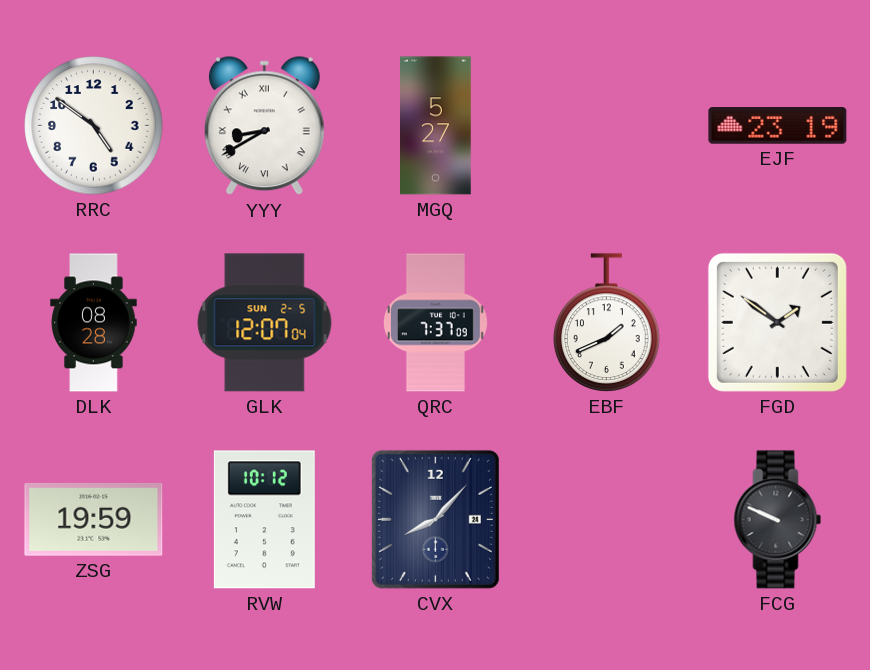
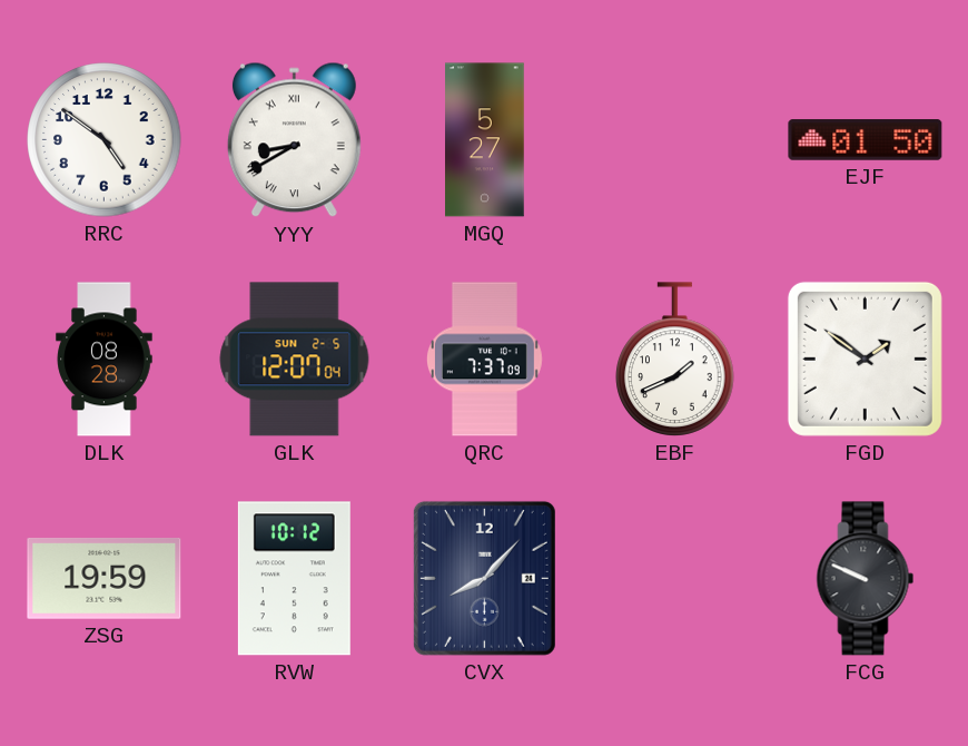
EJF: 23:19 -> 01:50
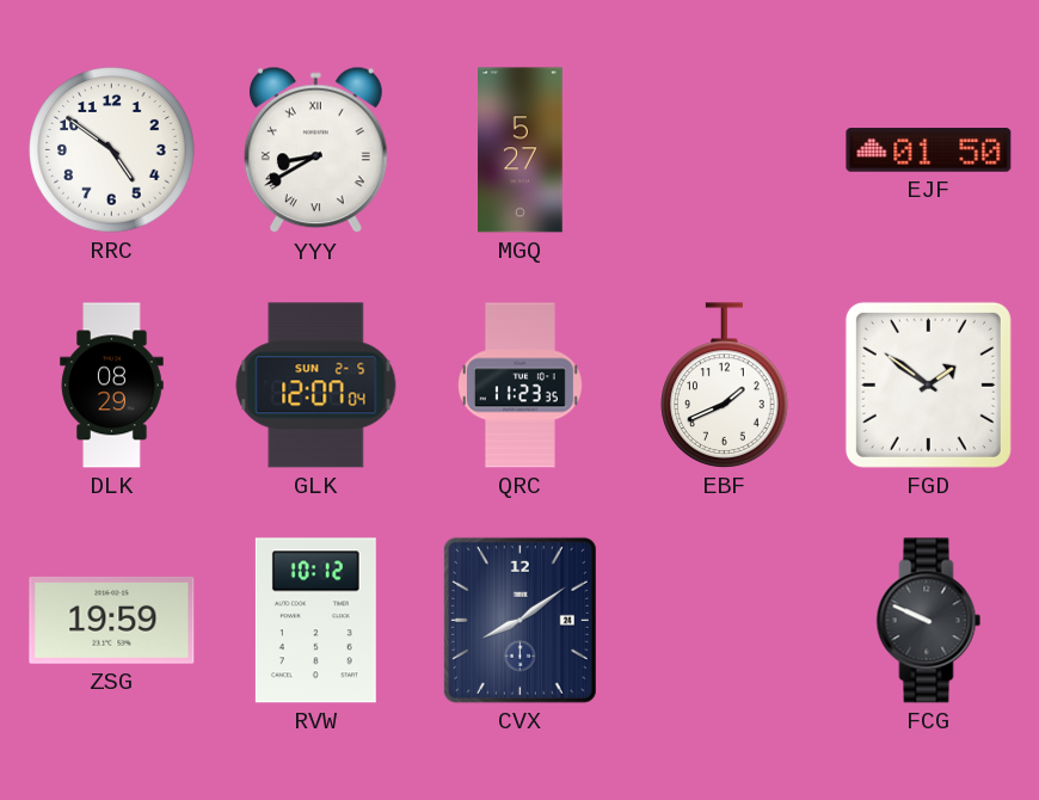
DLK: 08:28 -> 08:29
QRC: 7:37 -> 11:23
CVX: 8:07 -> 8:09
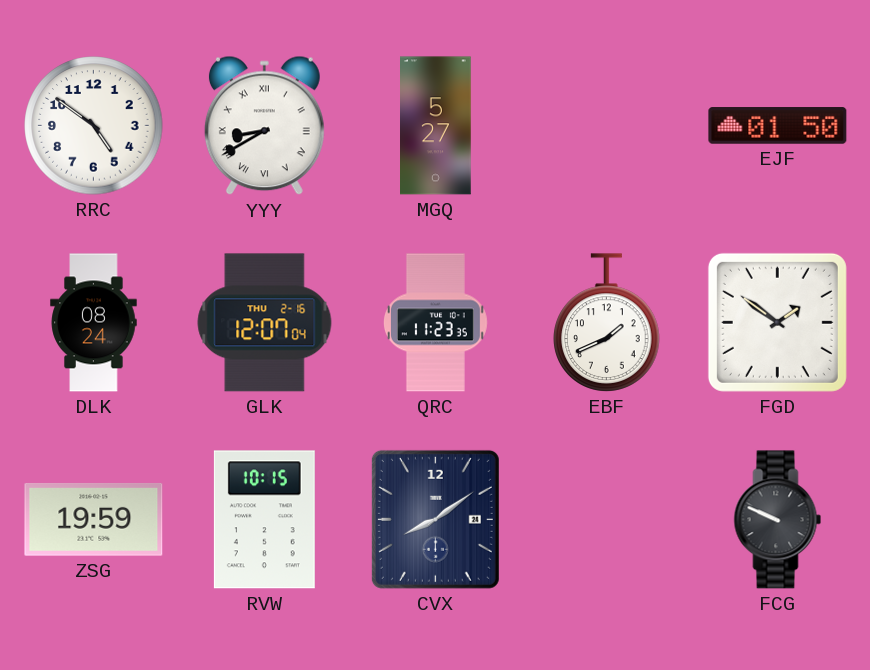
DLK: 08:29 -> 08:24
GLK date: SUN 2-5 -> THU 2-16
RVW: 10:12 -> 10:15
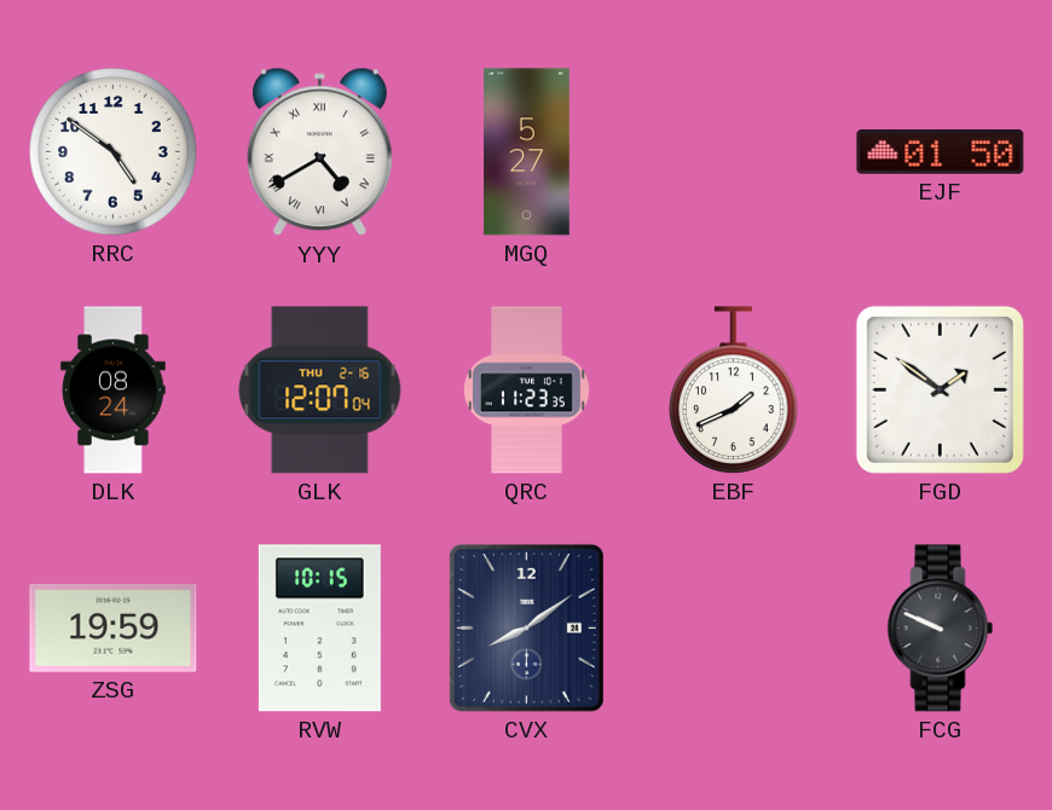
YYY: 8:40 -> 4:40
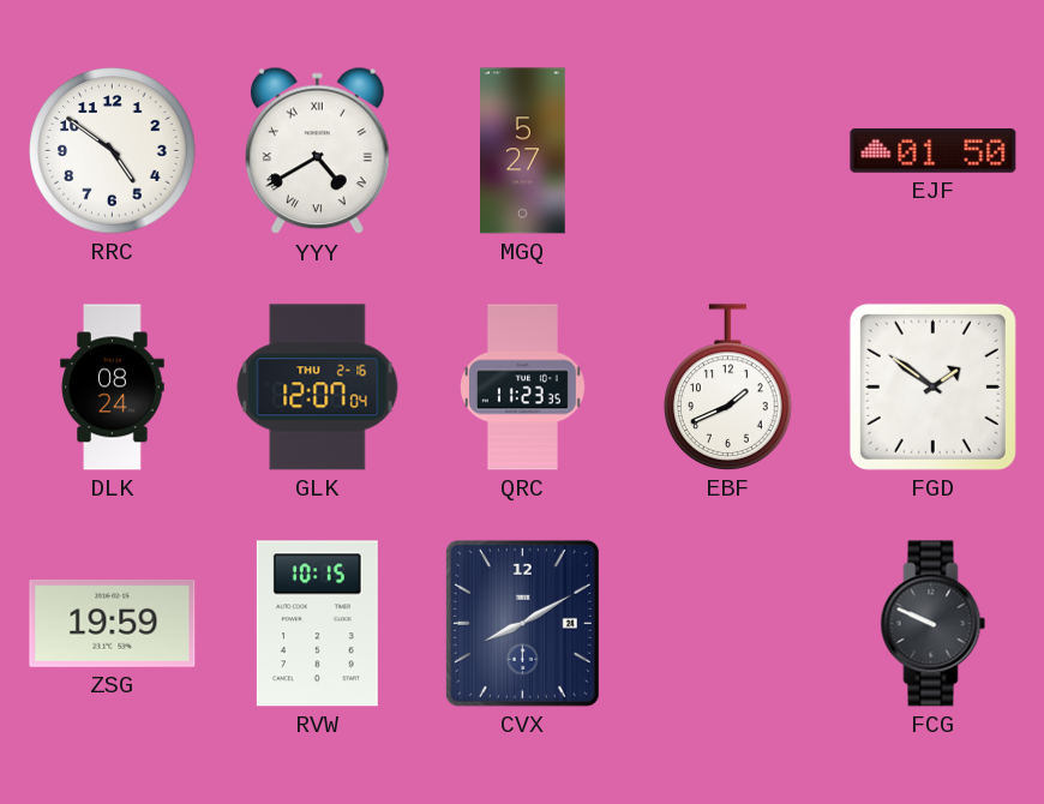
CVX: 8:09 -> 8:10
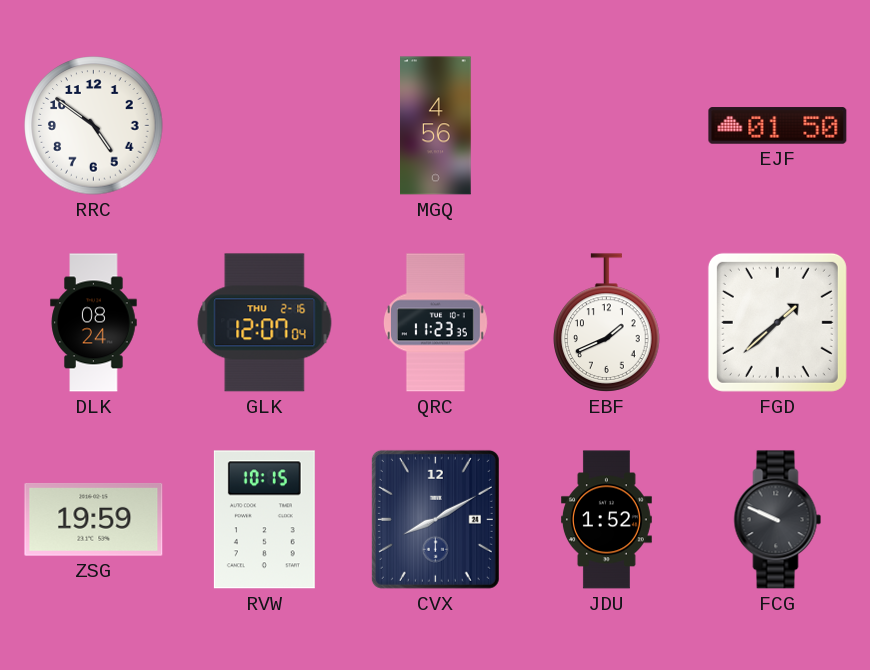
YYY: 4:40 -> none
MGQ: 5:27 -> 4:56
FGD: 1:51 -> 1:38
JDU: none -> 1:52
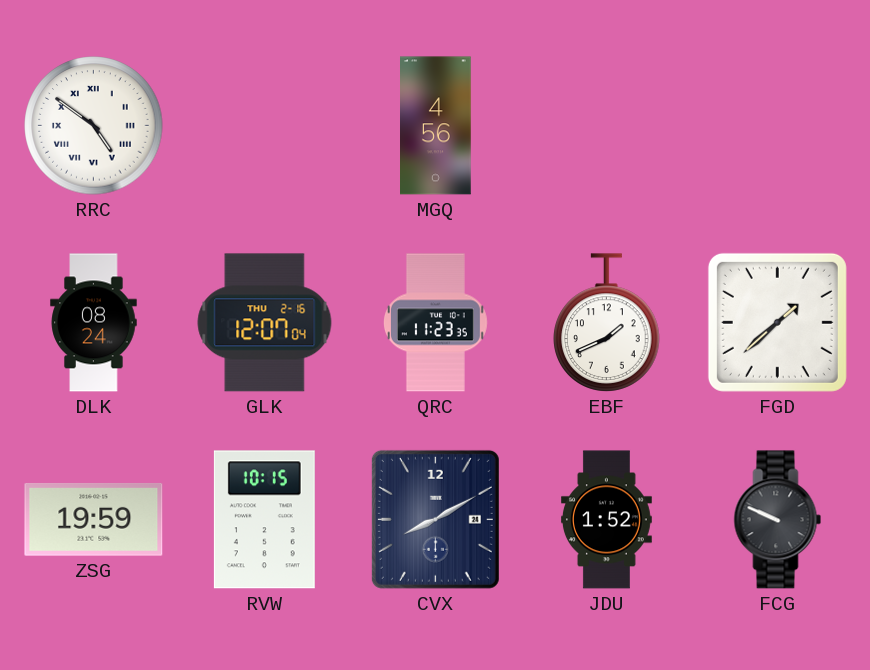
RRC numerals: Arabic -> Roman
EJF: 01:50 -> none
